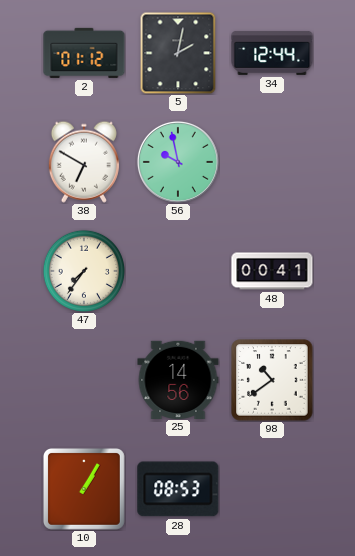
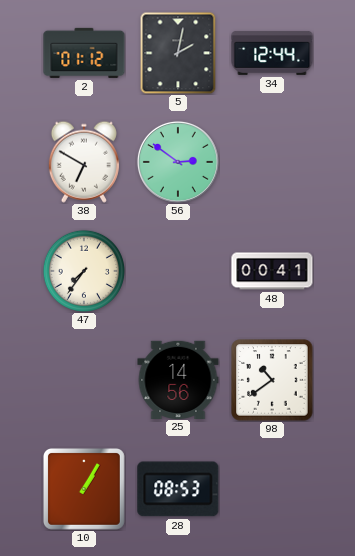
56: 9:58 -> 2:51
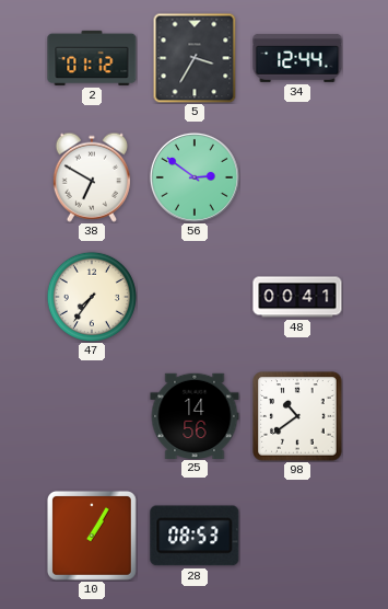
5: 2:02 -> 3:35
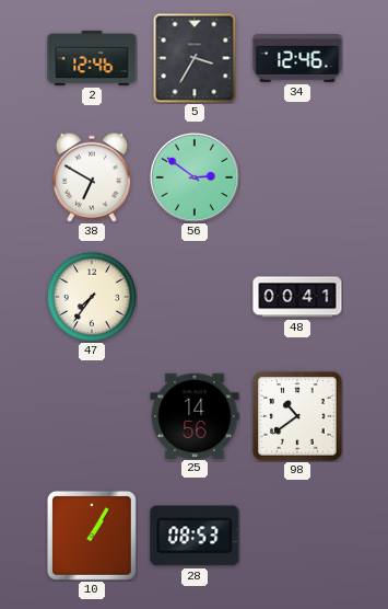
2: 01:12 -> 12:46
34: 12:44 -> 12:46
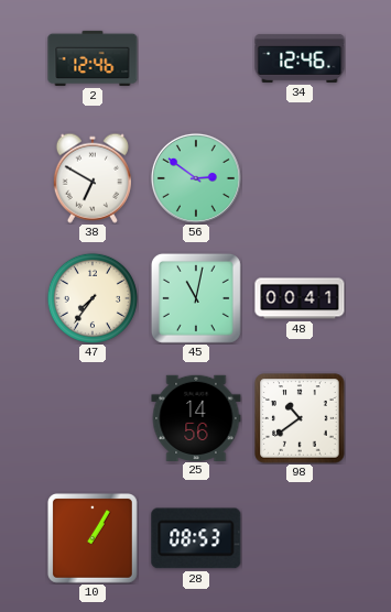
5: 3:35 -> none
45: none -> 11:02
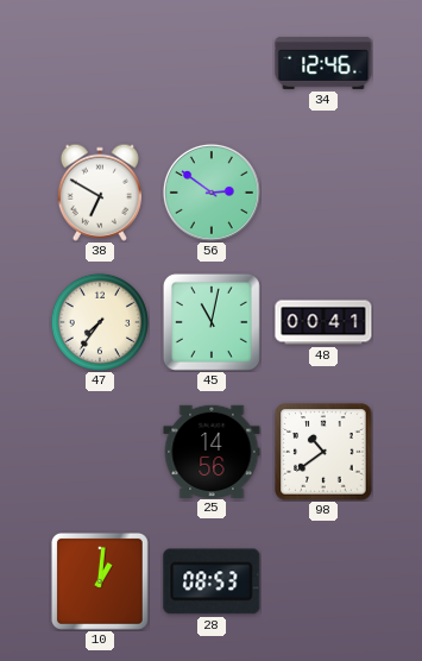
2: 12:46 -> none
10: 1:05 -> 1:01
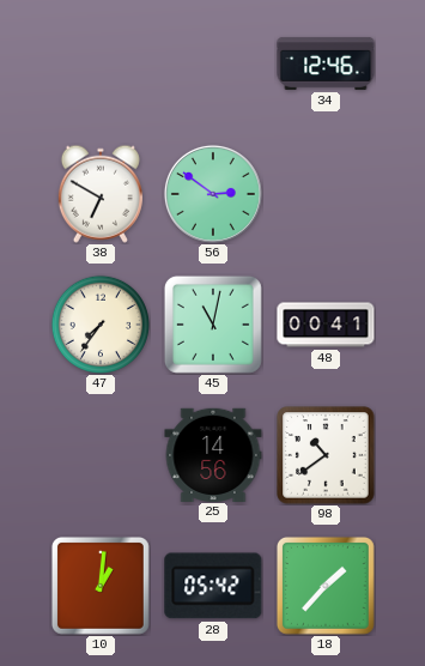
28: 08:53 -> 05:42
18: none -> 1:37
